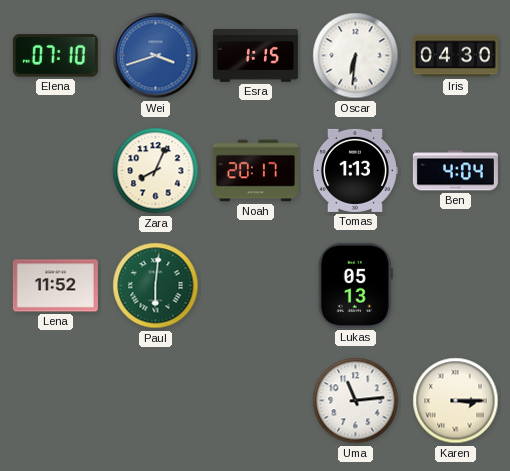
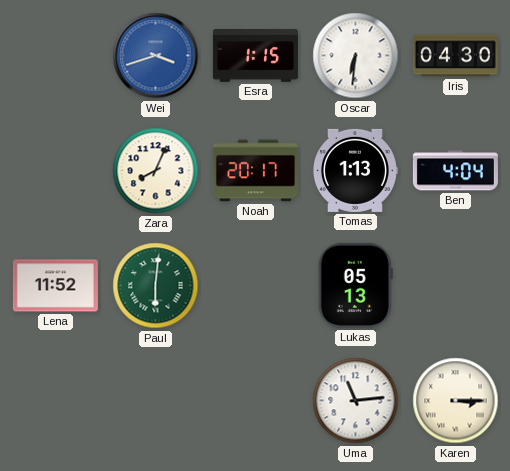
Elena: 07:10 -> none
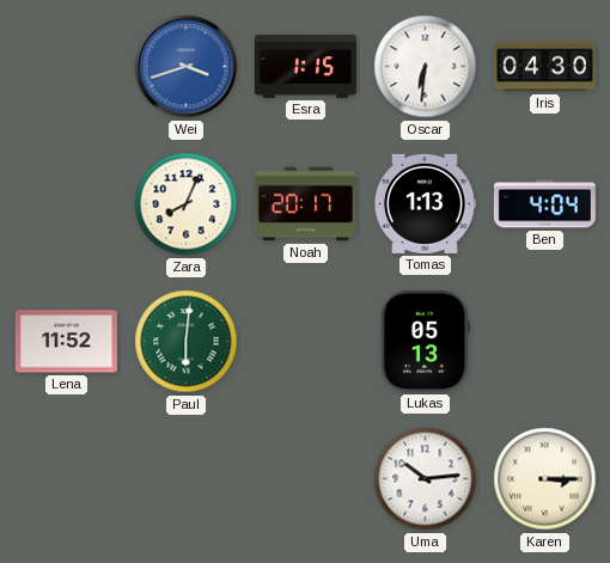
Uma: 11:14 -> 10:14
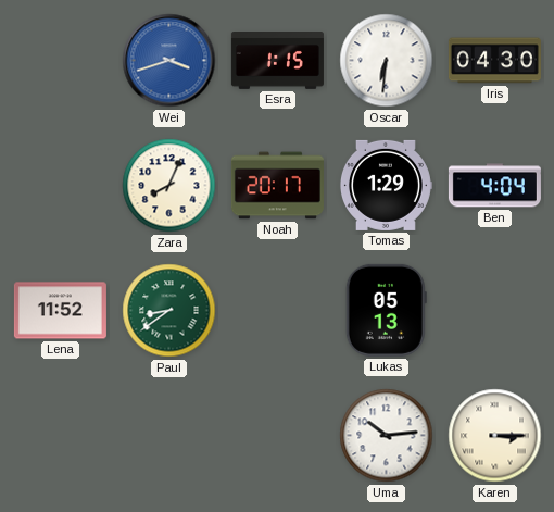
Tomas: 1:13 -> 1:29
Paul: 6:01 -> 8:39
